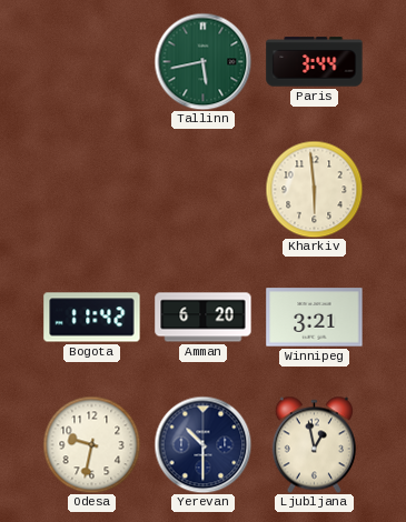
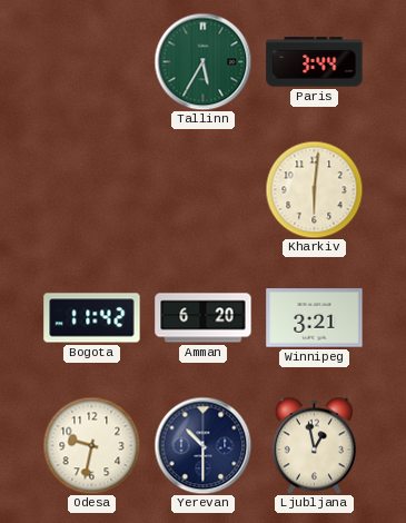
Tallinn: 5:43 -> 5:35
Kharkiv: 5:59 -> 6:01
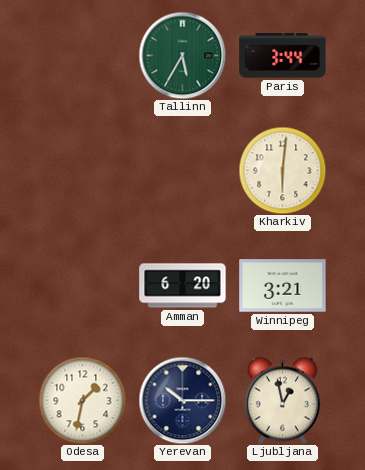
Bogota: 11:42 -> none
Odesa: 9:32 -> 1:32
Yerevan: 10:30 -> 10:15
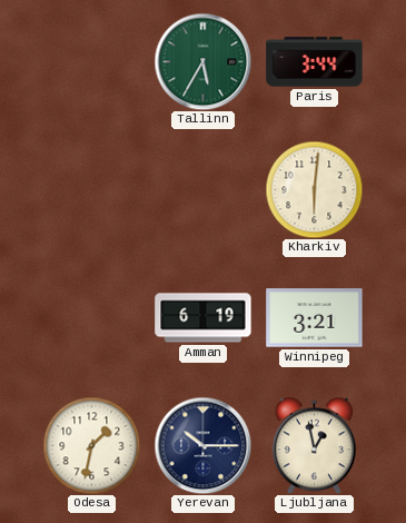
Amman: 6:20 -> 6:19
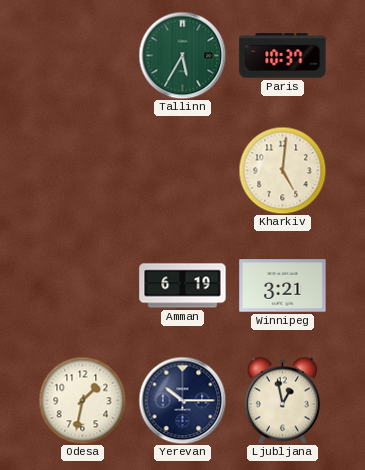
Paris: 3:44 -> 10:37
Kharkiv: 6:01 -> 5:01
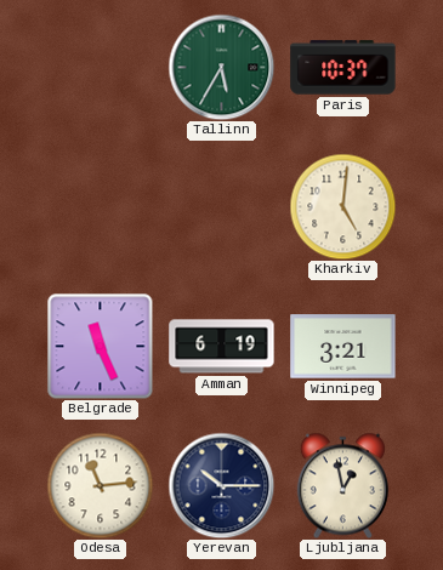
Belgrade: none -> 11:26
Odesa: 1:32 -> 11:14
